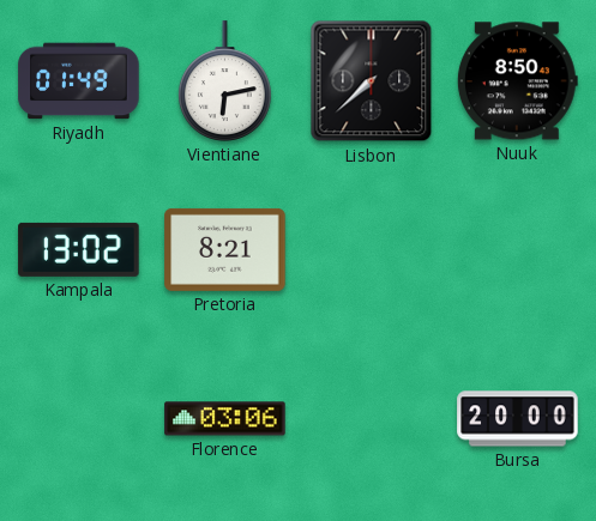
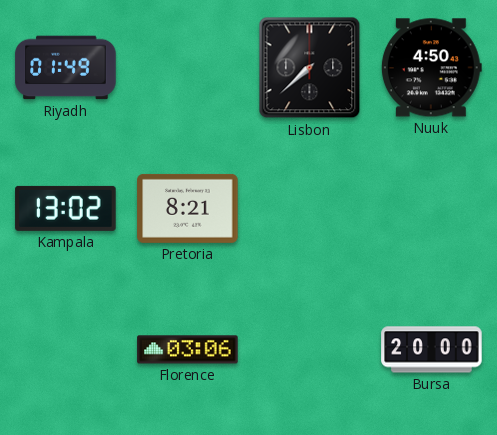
Vientiane: 6:13 -> none
Nuuk: 8:50 -> 4:50
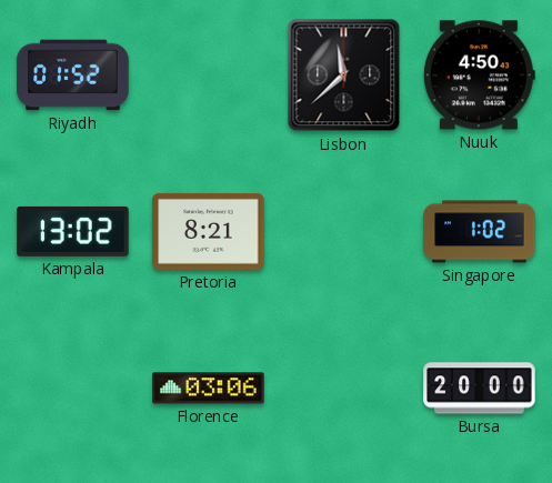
Riyadh: 01:49 -> 01:52
Lisbon: 7:38 -> 11:38
Singapore: none -> 1:02
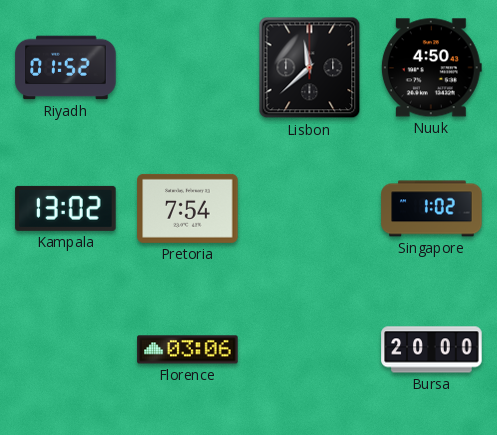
Pretoria: 8:21 -> 7:54
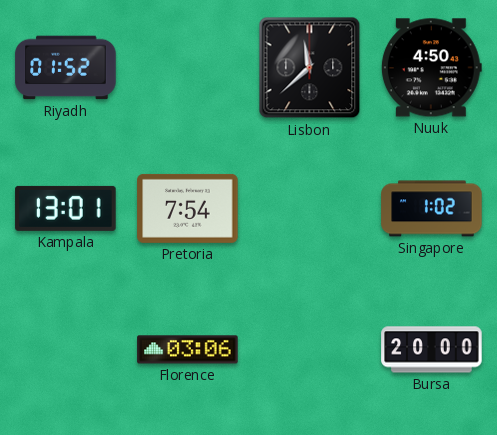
Kampala: 13:02 -> 13:01
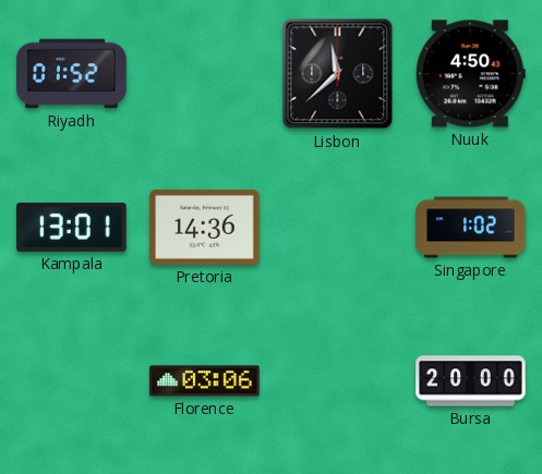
Pretoria: 7:54 -> 14:36
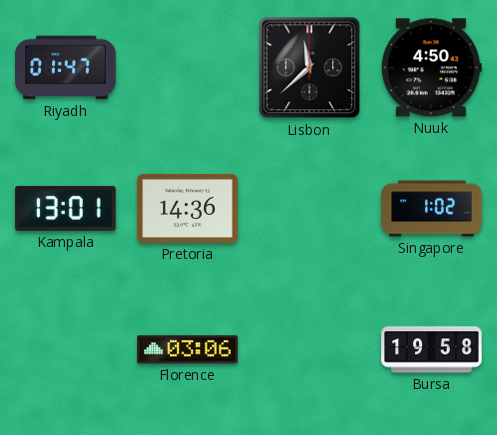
Riyadh: 01:52 -> 01:47
Bursa: 20:00 -> 19:58
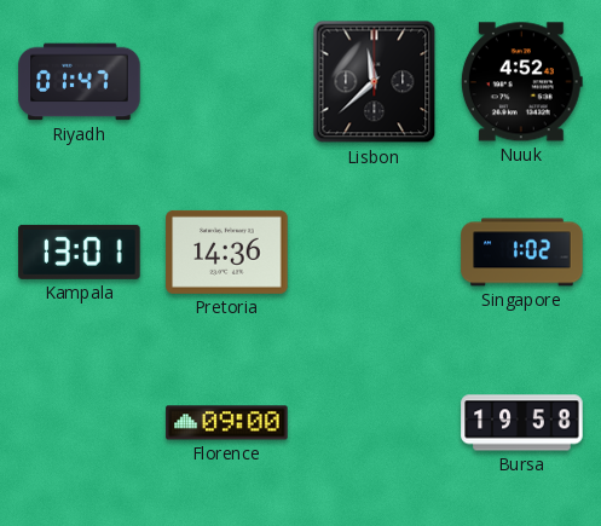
Nuuk: 4:50 -> 4:52
Florence: 03:06 -> 09:00
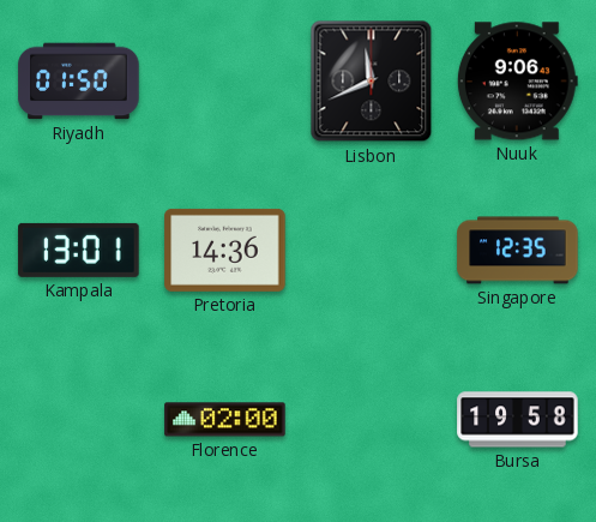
Riyadh: 01:47 -> 01:50
Lisbon: 11:38 -> 11:41
Nuuk: 4:52 -> 9:06
Singapore: 1:02 -> 12:35
Florence: 09:00 -> 02:00
